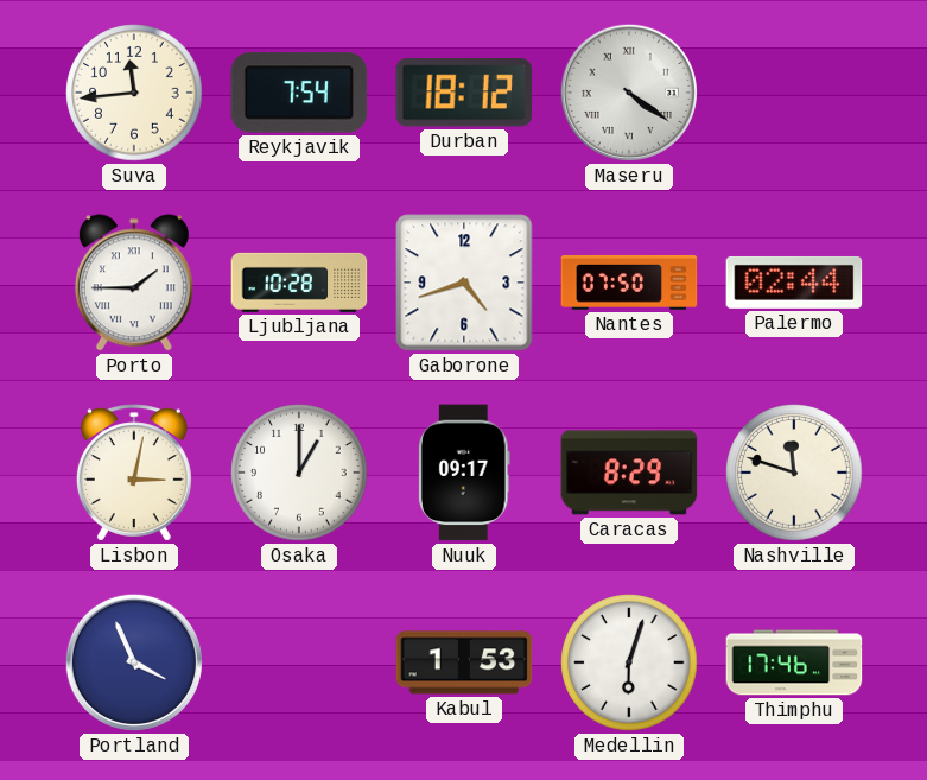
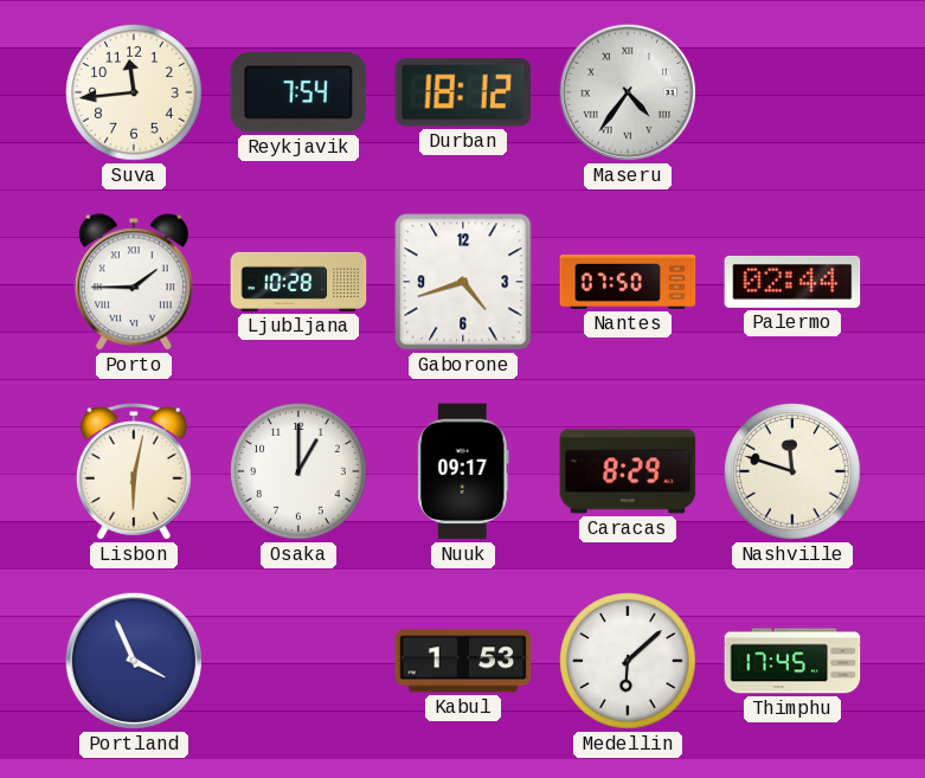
Maseru: 4:21 -> 4:36
Lisbon: 3:02 -> 6:02
Medellin: 6:03 -> 6:08
Thimphu: 17:46 -> 17:45
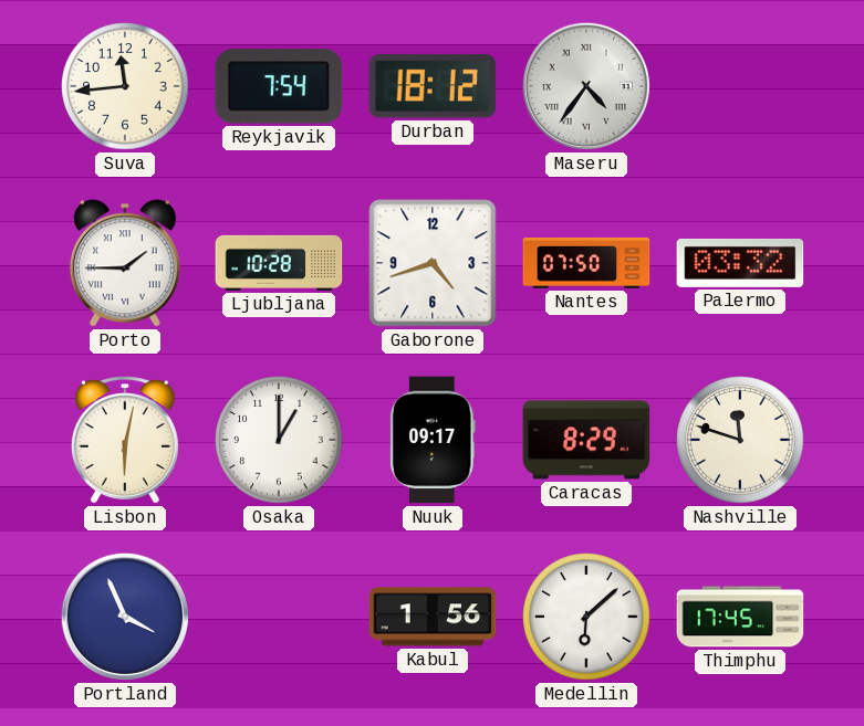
Palermo: 02:44 -> 03:32
Kabul: 1:53 -> 1:56
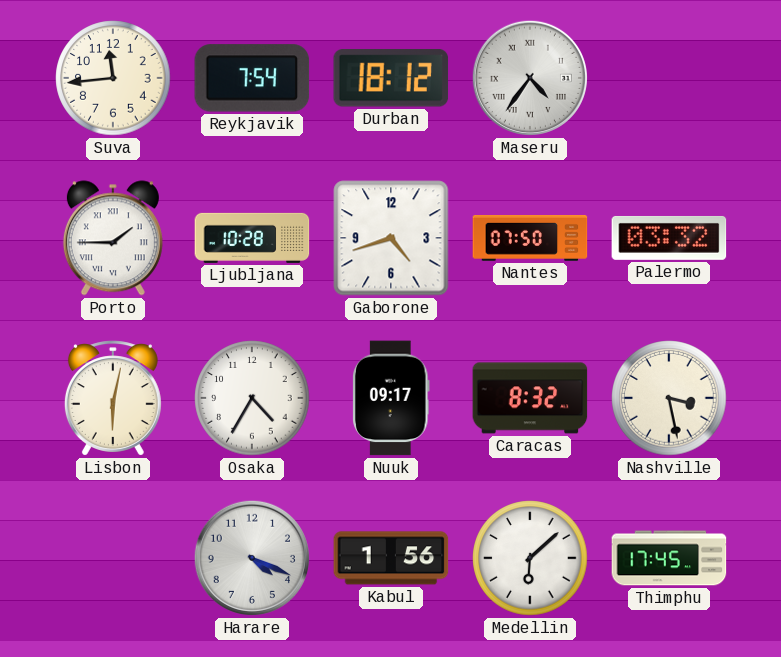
Osaka: 1:00 -> 4:35
Caracas: 8:29 -> 8:32
Nashville: 11:48 -> 3:28
Portland: 3:56 -> none
Harare: none -> 4:19
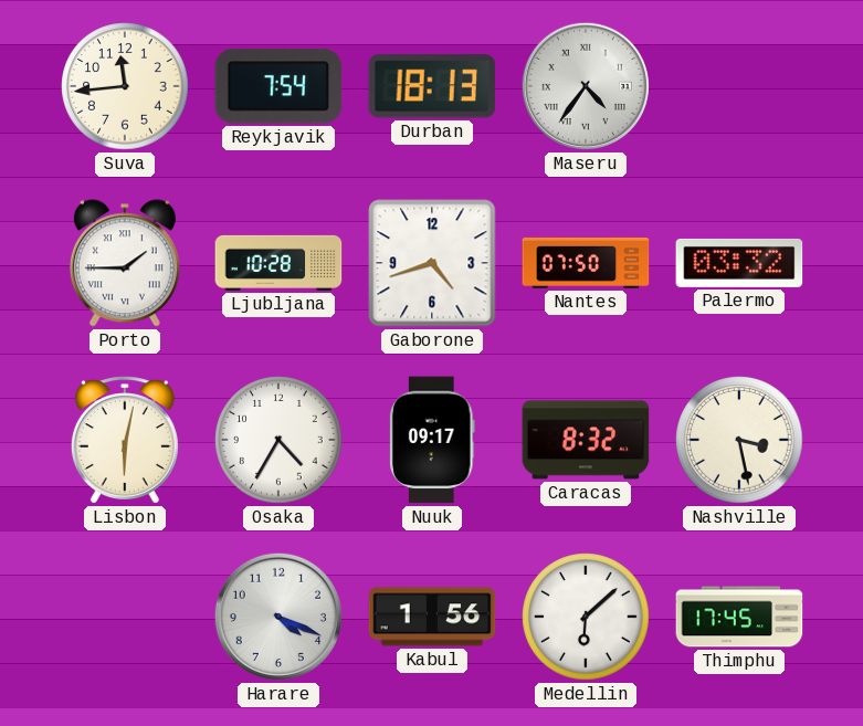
Durban: 18:12 -> 18:13
